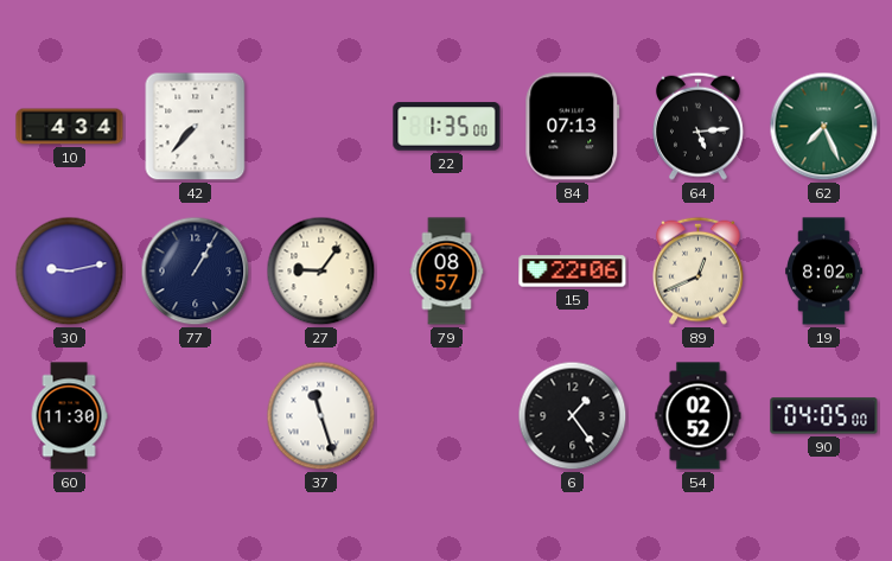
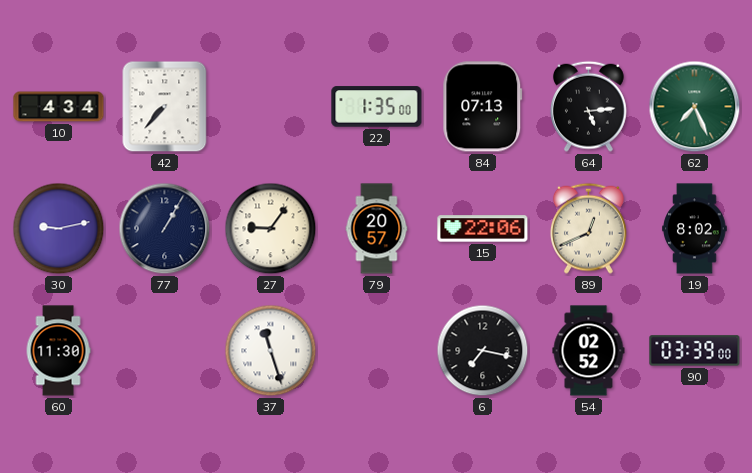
79: 08:57 -> 20:57
6: 1:24 -> 7:17
90: 04:05 -> 03:39
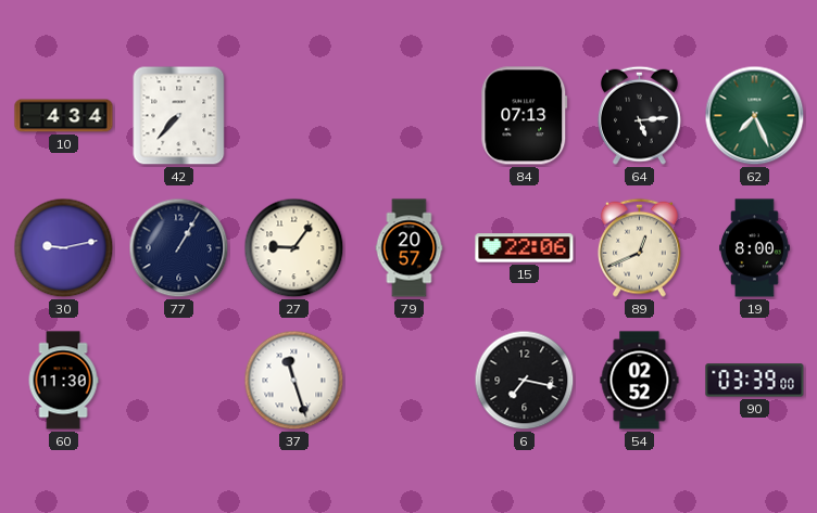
22: 1:35 -> none
19: 8:02 -> 8:00
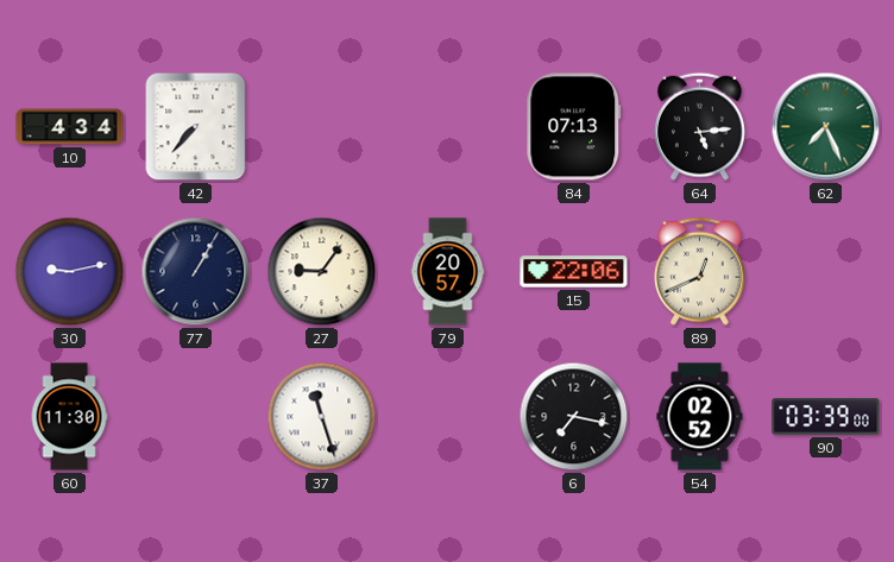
19: 8:00 -> none
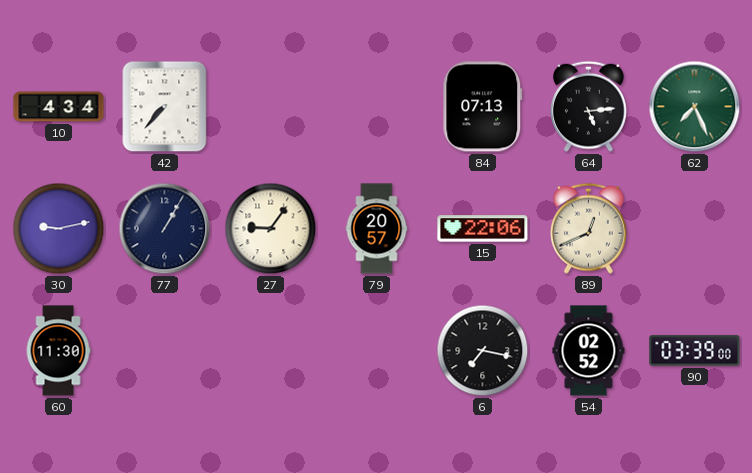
37: 11:27 -> none
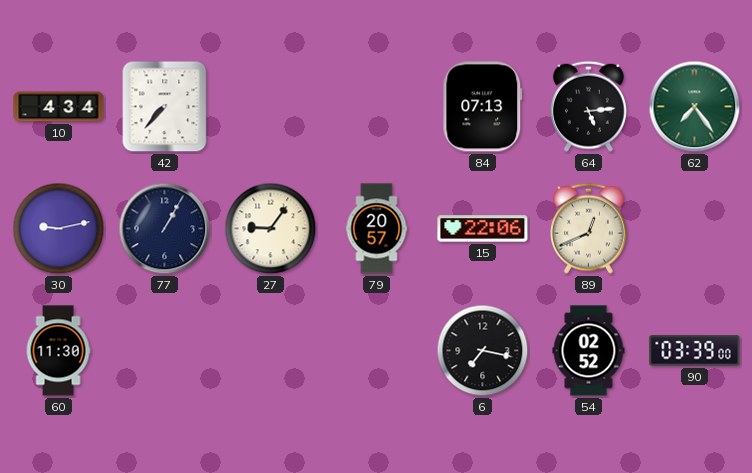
62: 7:26 -> 7:24
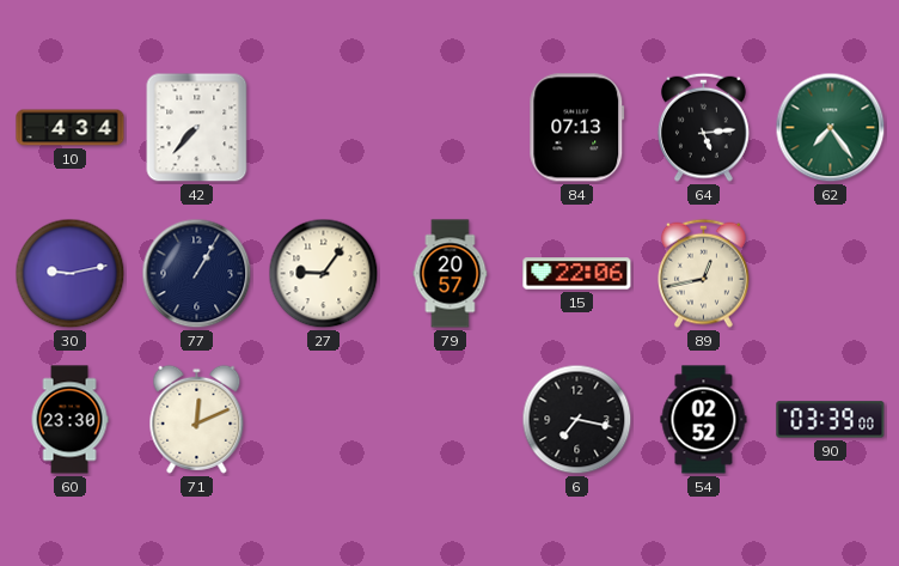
89: 12:41 -> 12:43
60: 11:30 -> 23:30
71: none -> 12:11
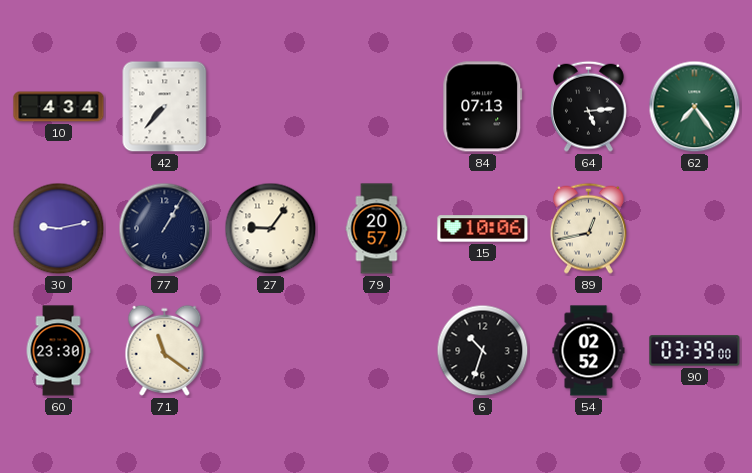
15: 22:06 -> 10:06
71: 12:11 -> 11:21
6: 7:17 -> 10:33
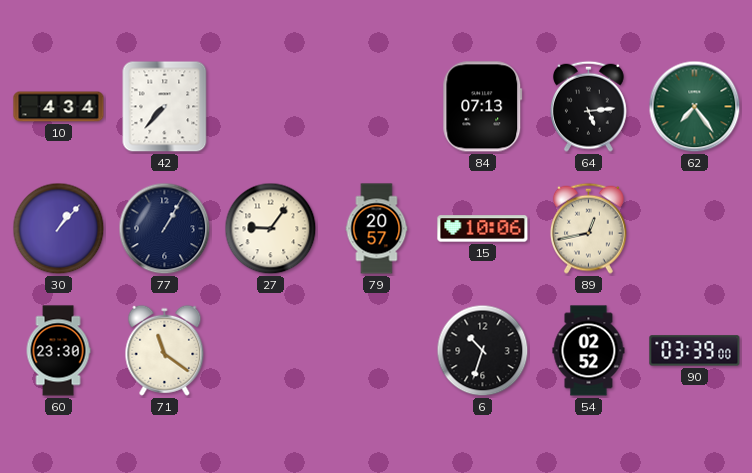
30: 9:13 -> 1:07
